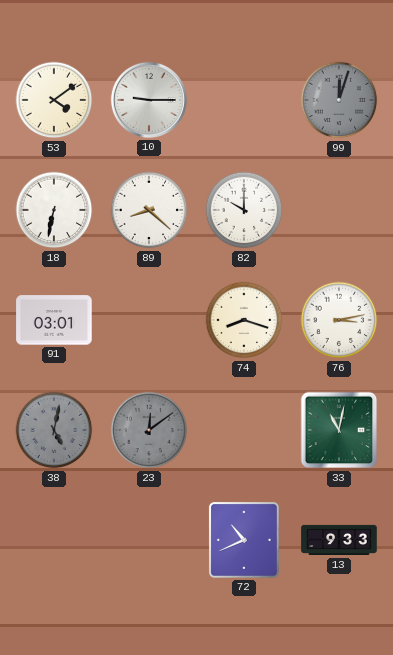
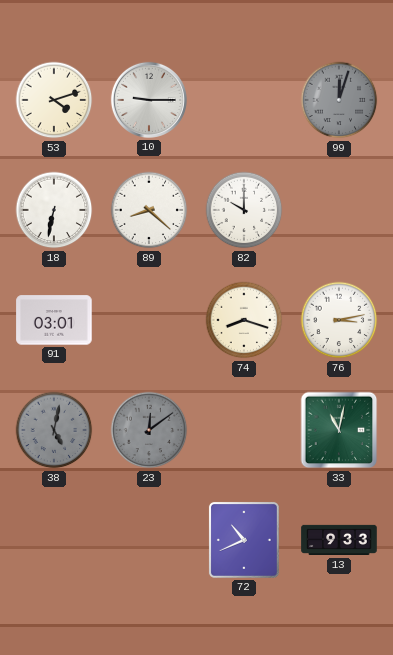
53: 4:09 -> 4:12
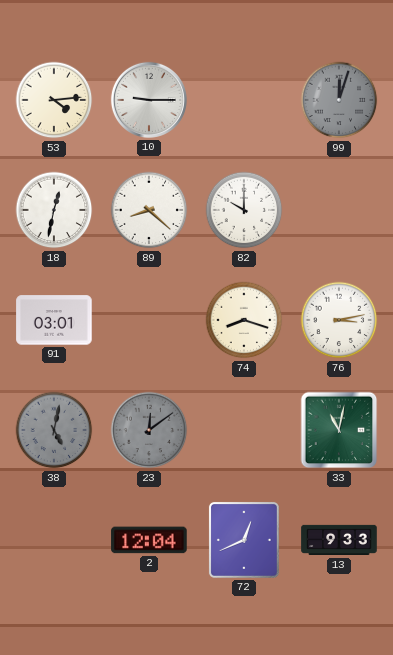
53: 4:12 -> 4:14
18: 6:32 -> 12:32
2: none -> 12:04
72: 10:41 -> 12:41
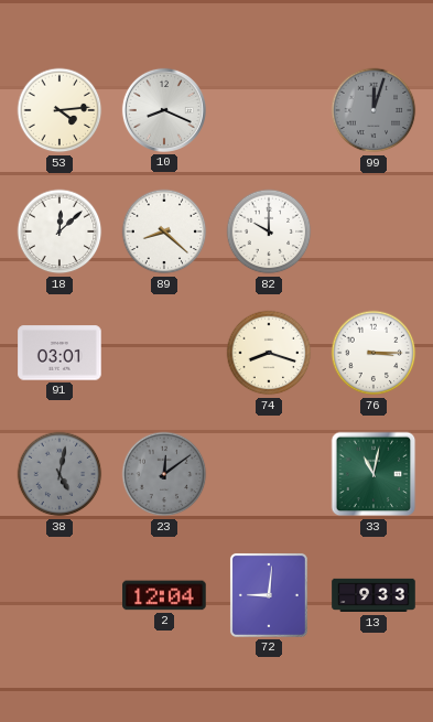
10: 9:15 -> 8:19
18: 12:32 -> 12:08
76: 3:13 -> 3:15
72: 12:41 -> 9:01
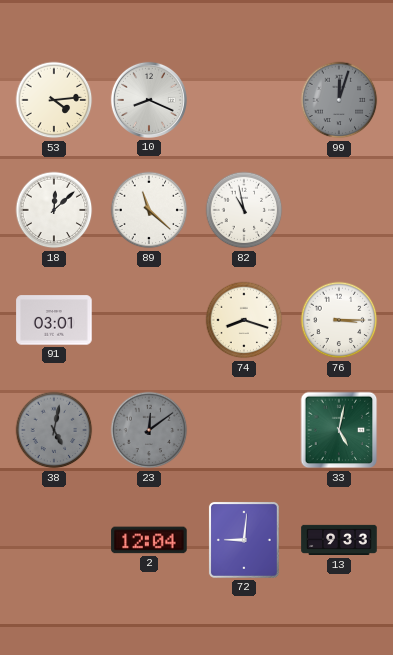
89: 8:22 -> 11:22
82: 10:00 -> 10:58
33: 11:02 -> 5:02
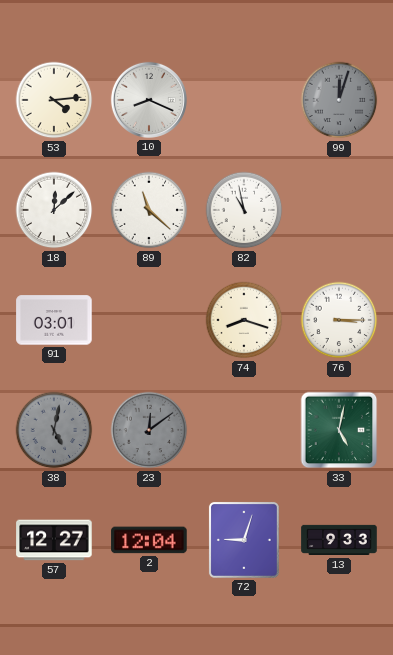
57: none -> 12:27
72: 9:01 -> 9:03
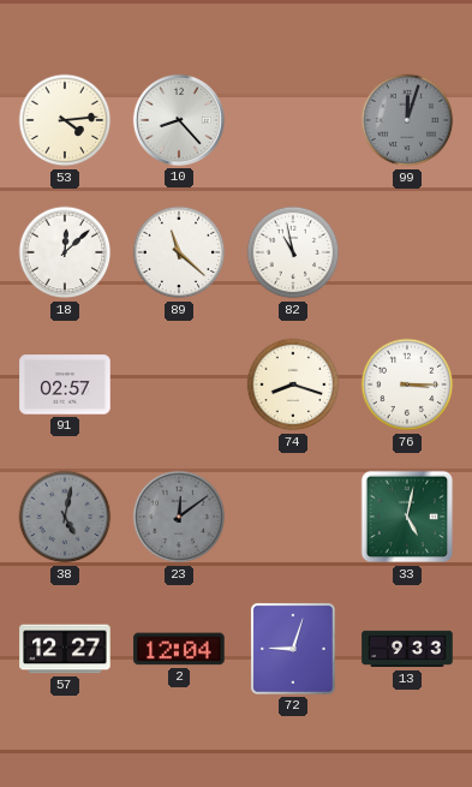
10: 8:19 -> 8:23
91: 03:01 -> 02:57
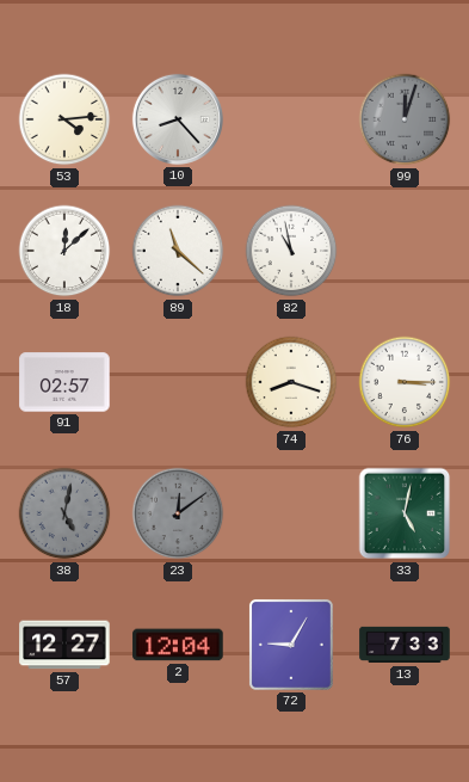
72: 9:03 -> 9:05
13: 9:33 -> 7:33
